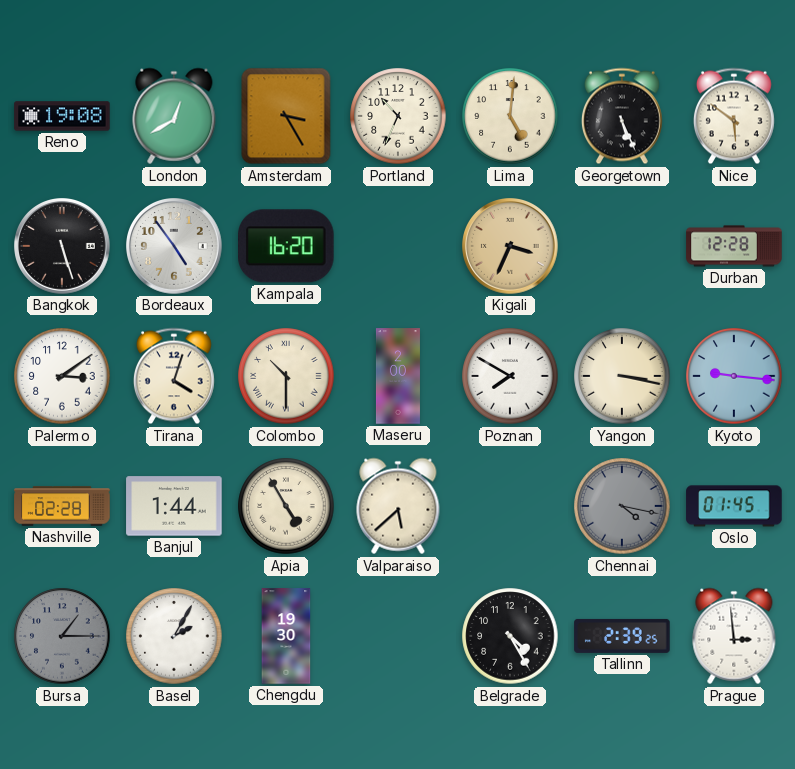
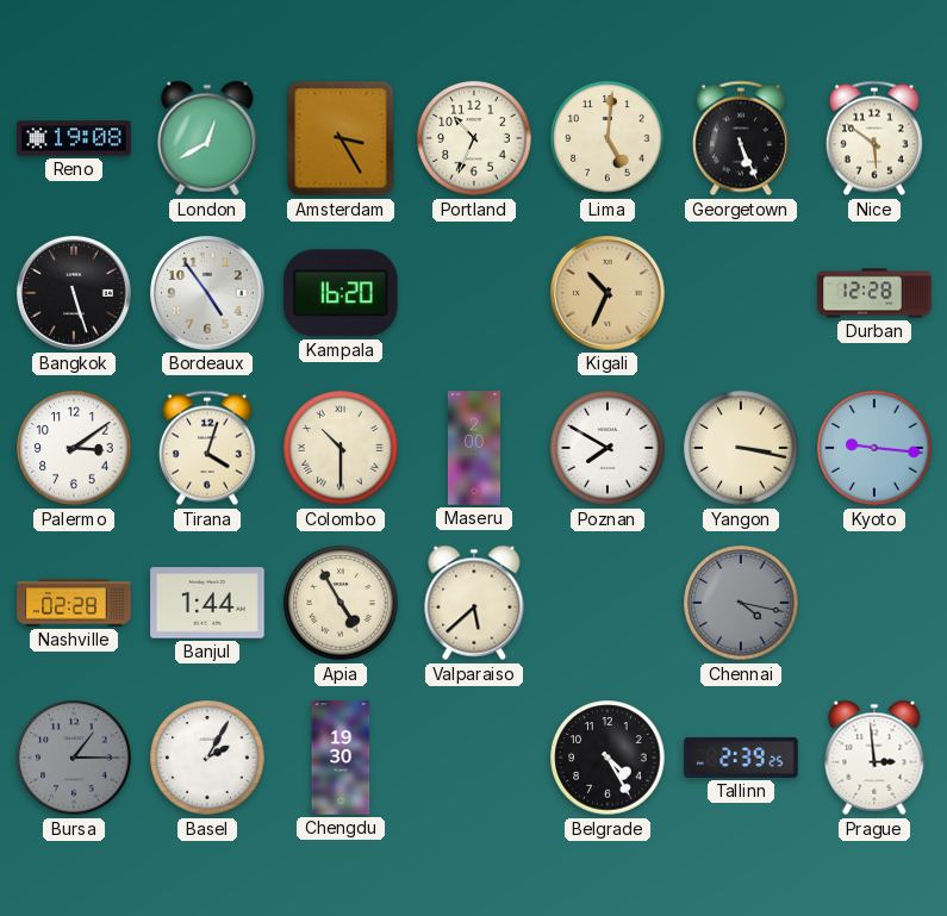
Kigali: 3:34 -> 10:34
Oslo: 01:45 -> none
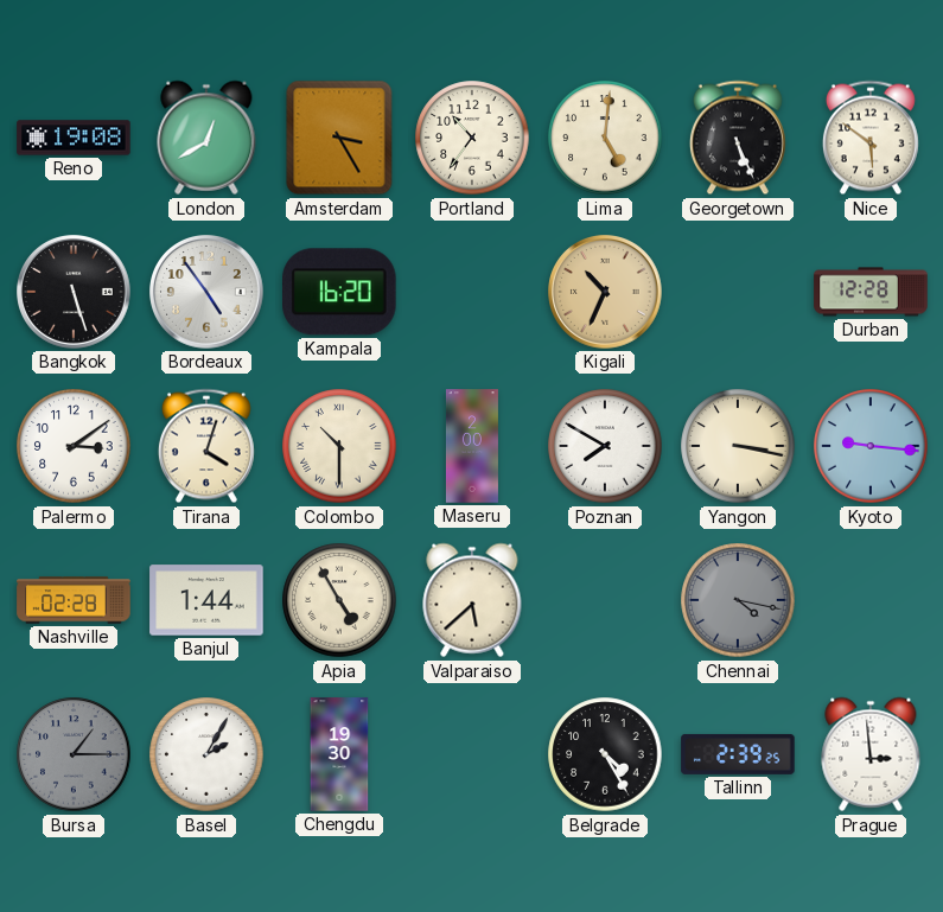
Portland: 10:34 -> 10:36
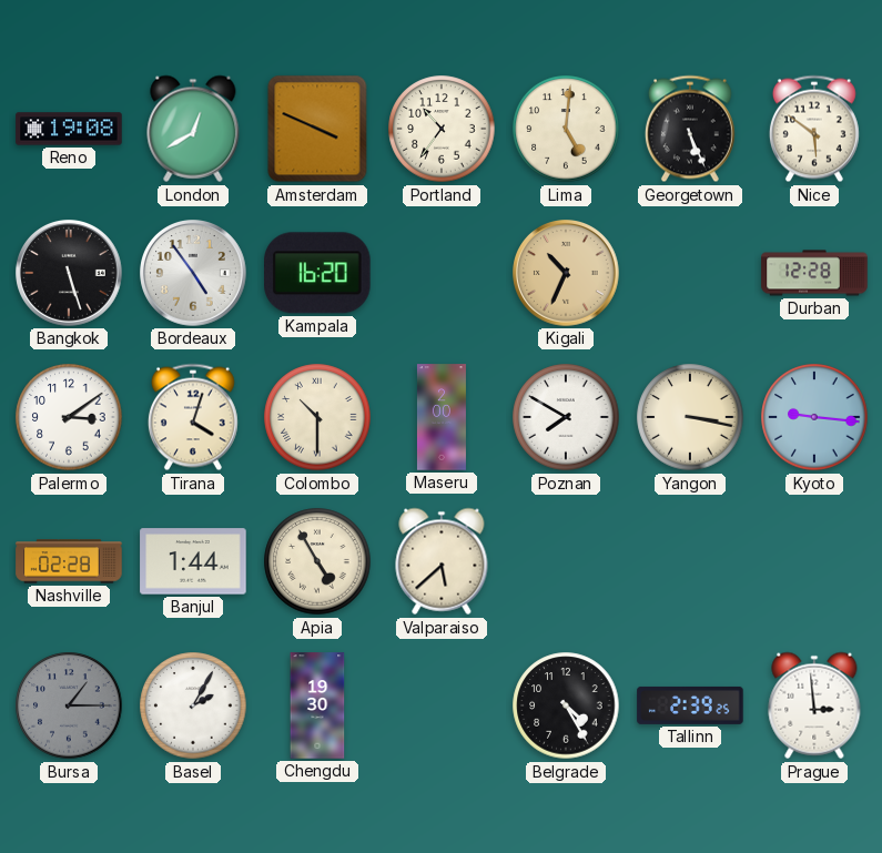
Amsterdam: 3:25 -> 3:49
Chennai: 4:17 -> none
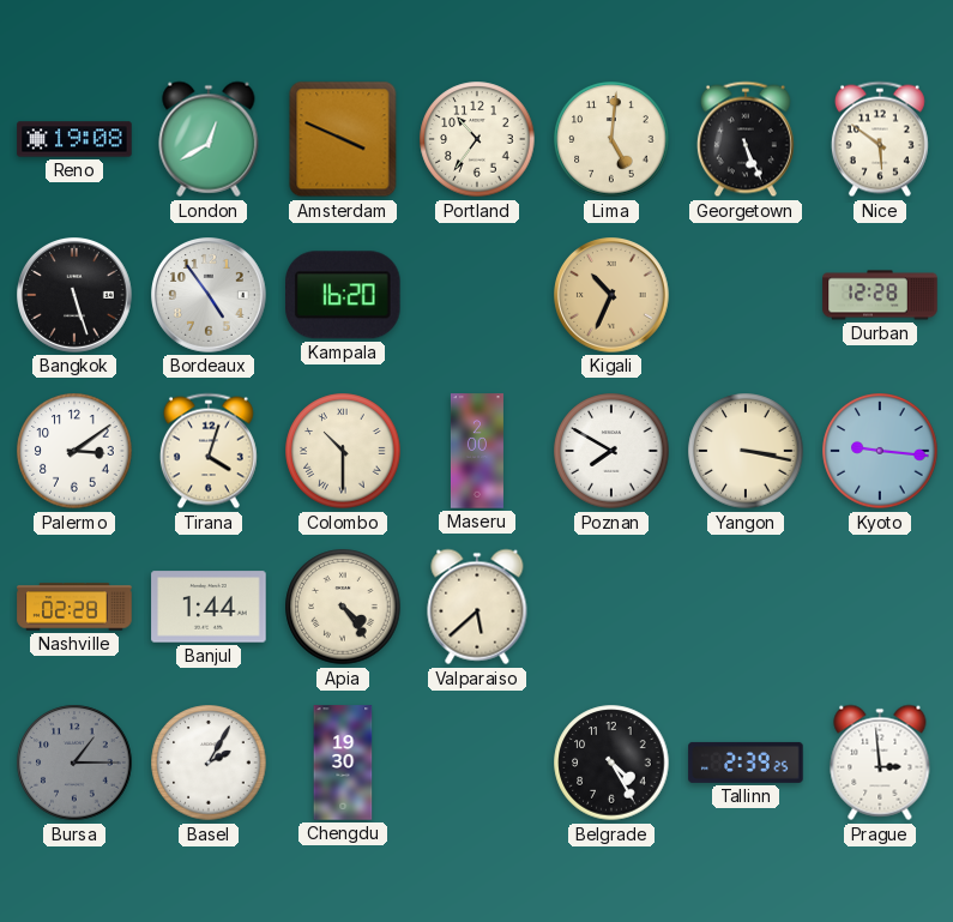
Apia: 4:55 -> 4:24
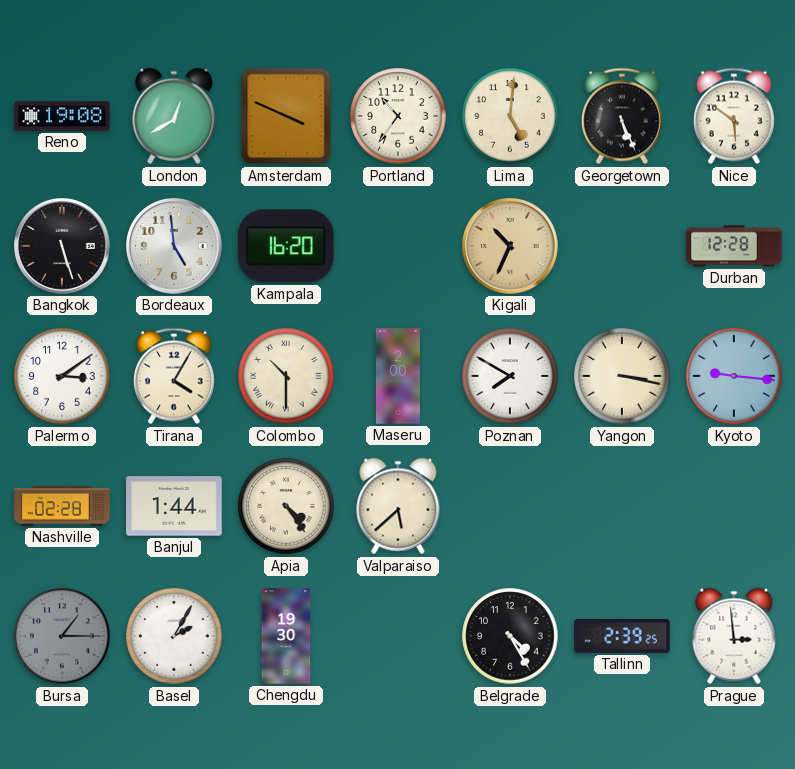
Bordeaux: 4:54 -> 4:59
Tirana: 4:03 -> 4:05
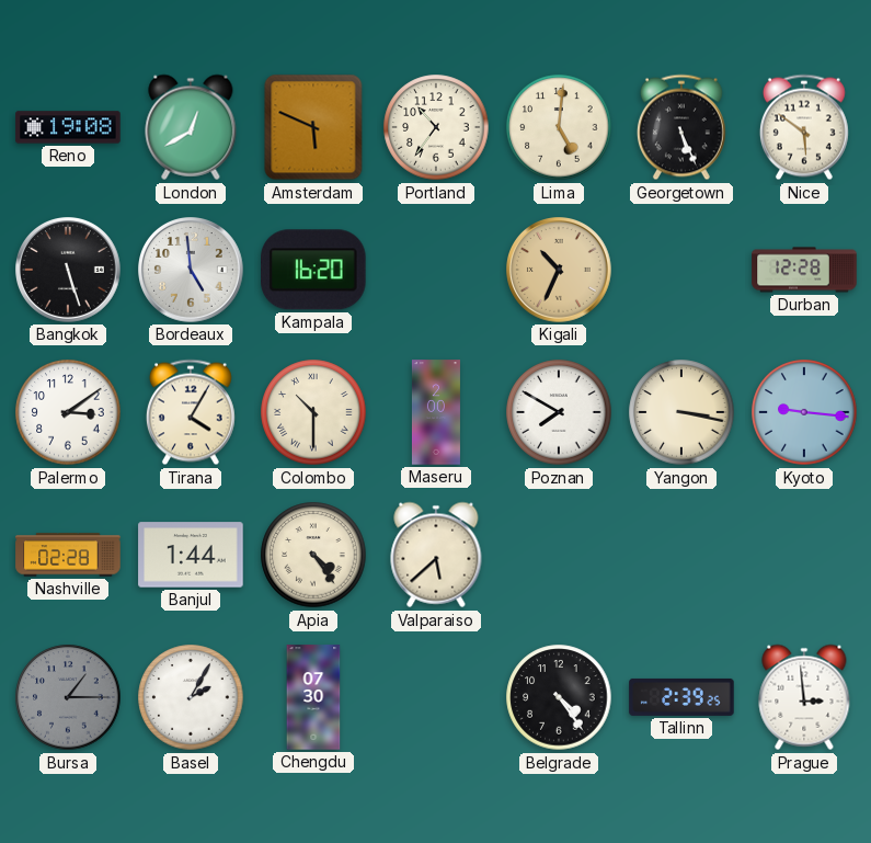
Amsterdam: 3:49 -> 5:49
Chengdu: 19:30 -> 07:30
Belgrade: 4:25 -> 4:24
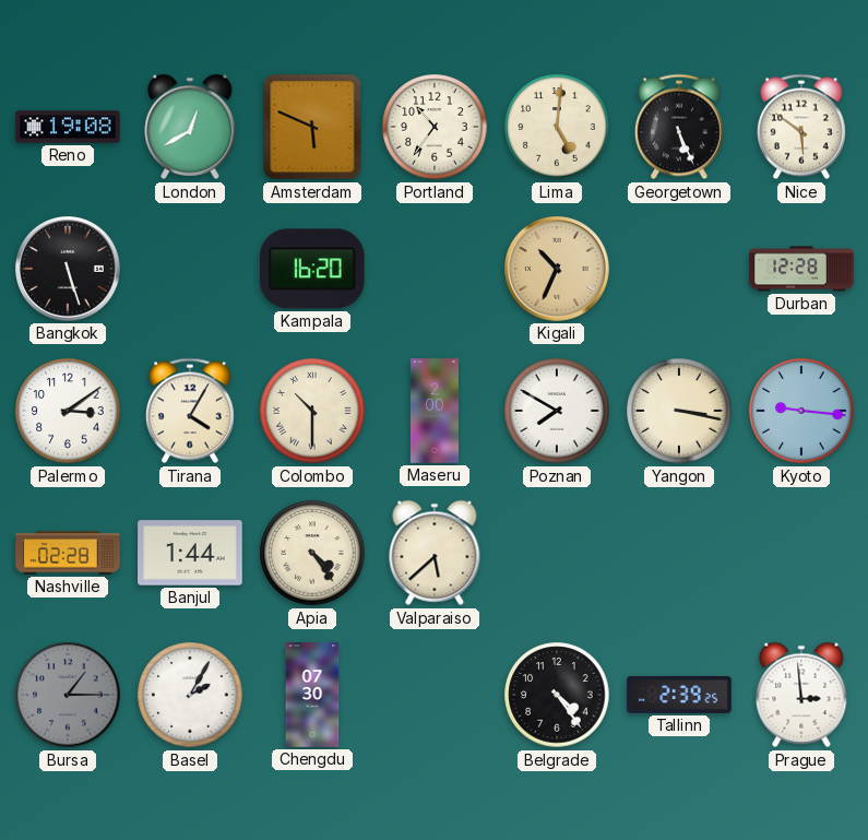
Bordeaux: 4:59 -> none
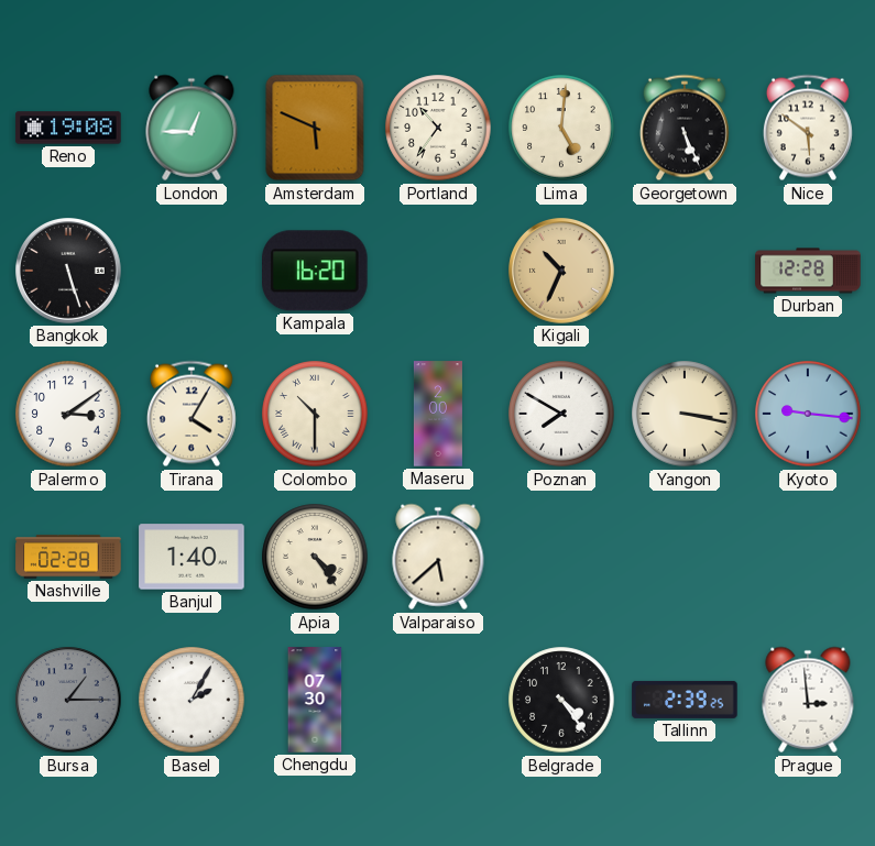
London: 12:40 -> 12:45
Banjul: 1:44 -> 1:40
